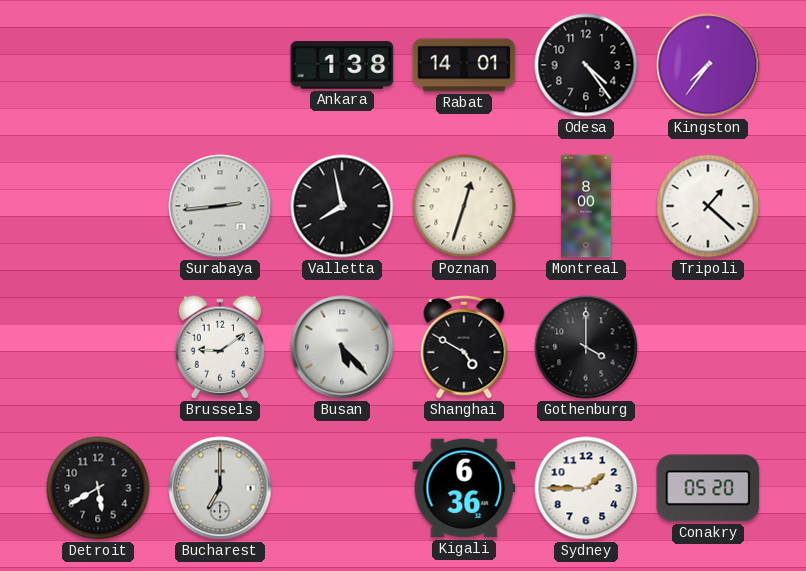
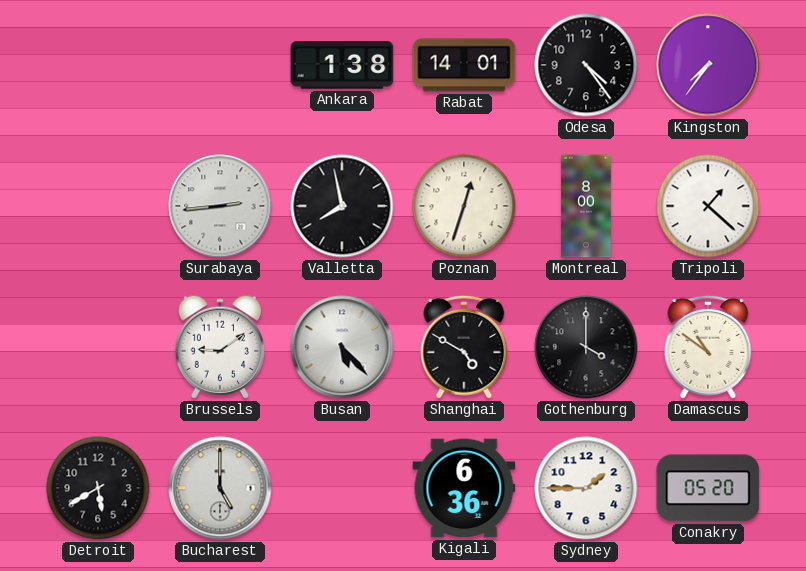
Damascus: none -> 10:51
Bucharest: 7:00 -> 5:00
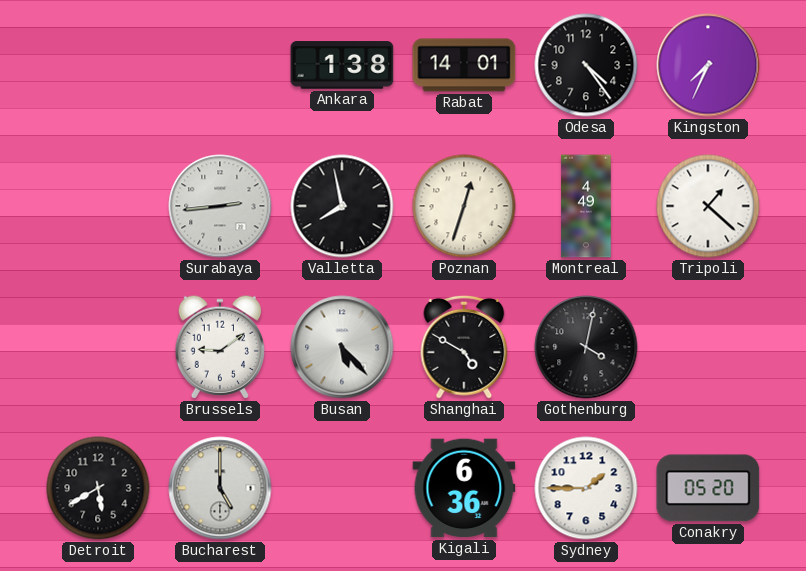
Kingston: 7:36 -> 7:34
Montreal: 8:00 -> 4:49
Gothenburg: 4:00 -> 4:02
Damascus: 10:51 -> none
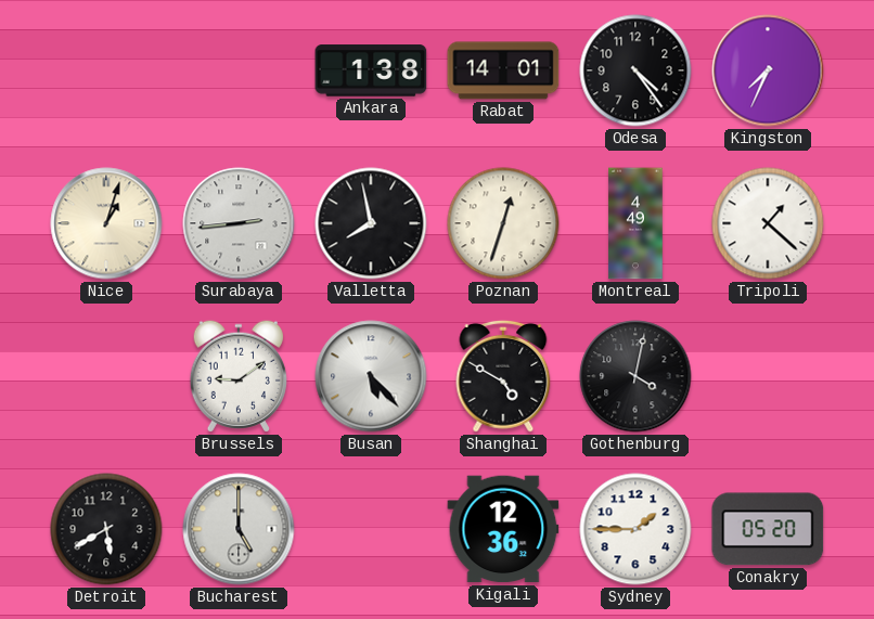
Nice: none -> 1:03
Kigali: 6:36 -> 12:36
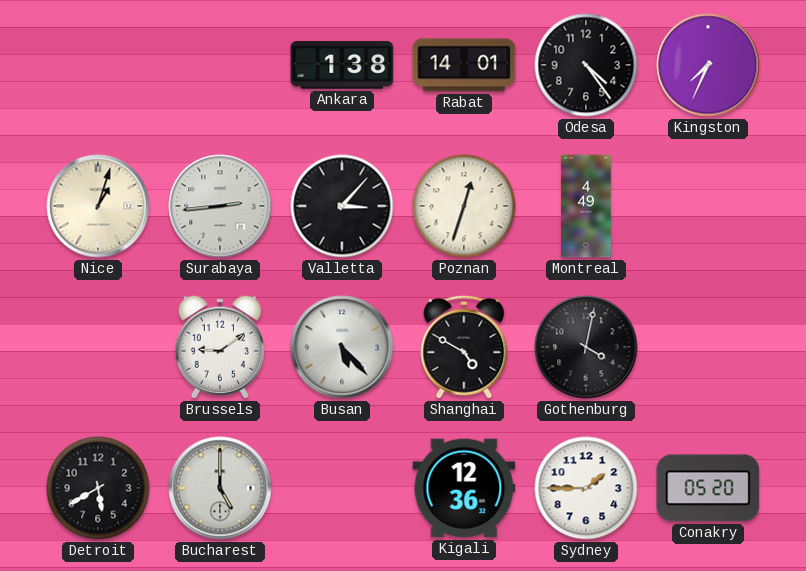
Valletta: 7:58 -> 3:07
Tripoli: 1:22 -> none
